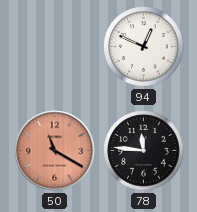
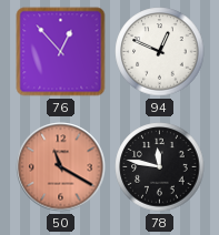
76: none -> 12:53
78: 11:46 -> 11:47
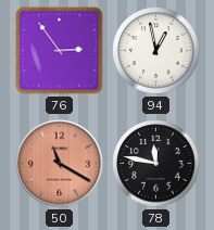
76: 12:53 -> 2:54
94: 12:49 -> 12:58
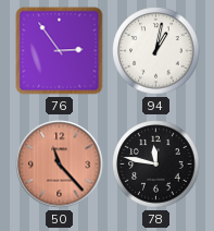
94: 12:58 -> 1:02
50: 11:20 -> 11:23
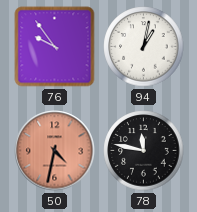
76: 2:54 -> 9:54
50: 11:23 -> 4:32
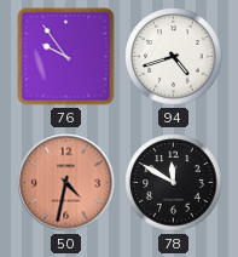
94: 1:02 -> 4:42
78: 11:47 -> 11:50
